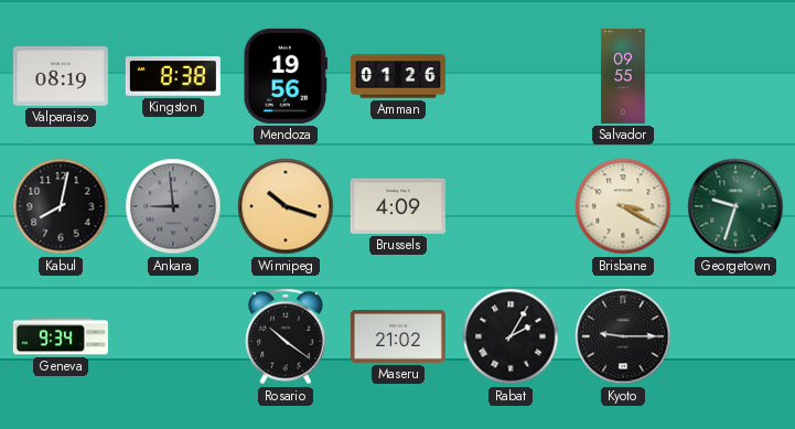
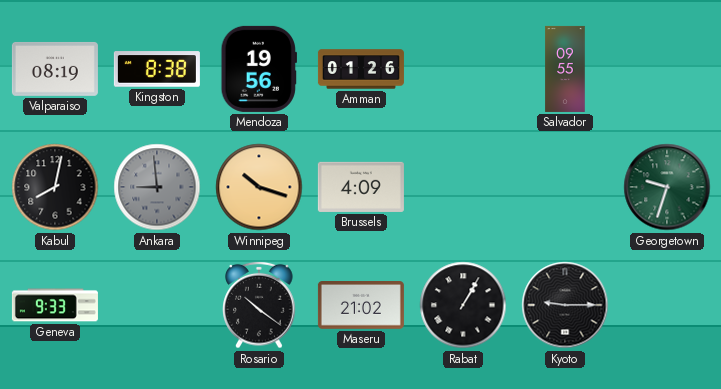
Brisbane: 3:20 -> none
Geneva: 9:34 -> 9:33
Rabat: 2:05 -> 1:05
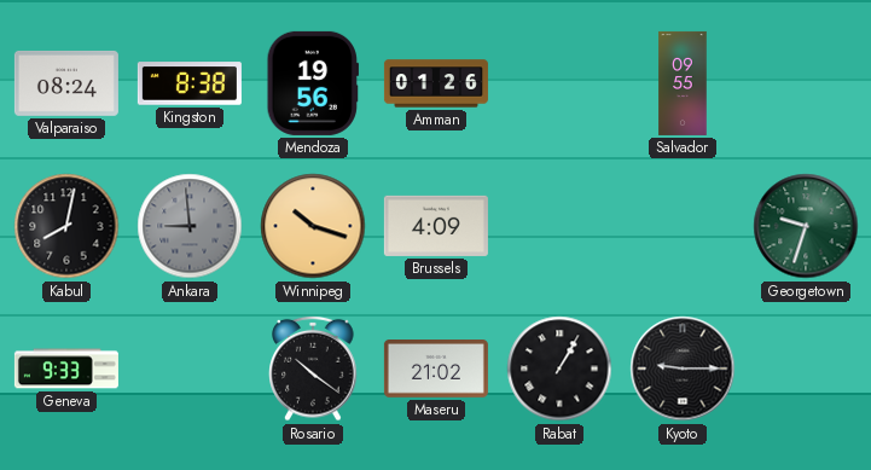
Valparaiso: 08:19 -> 08:24
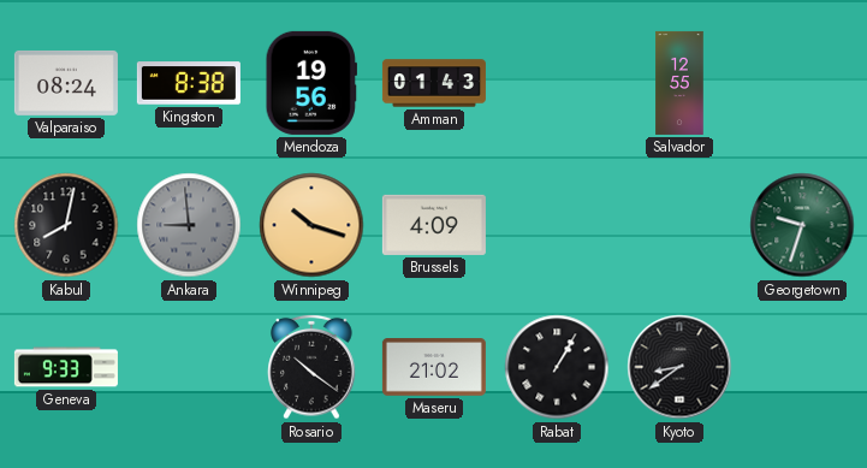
Amman: 01:26 -> 01:43
Salvador: 09:55 -> 12:55
Kyoto: 9:15 -> 8:39
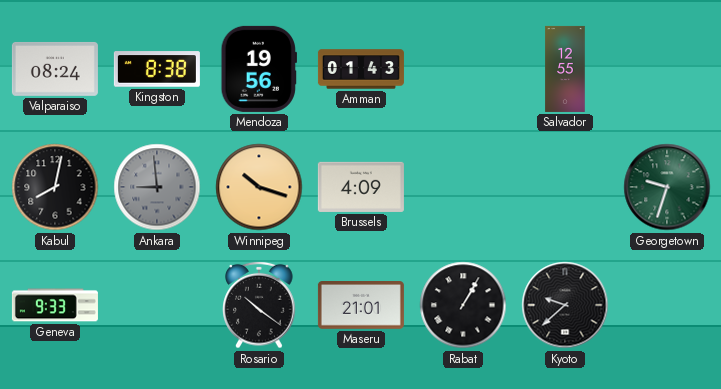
Maseru: 21:02 -> 21:01
Kyoto: 8:39 -> 9:38
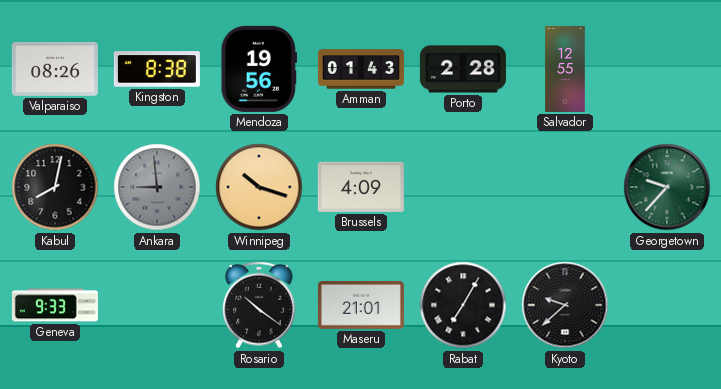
Valparaiso: 08:24 -> 08:26
Porto: none -> 2:28
Georgetown: 9:33 -> 9:37
Rabat: 1:05 -> 7:05
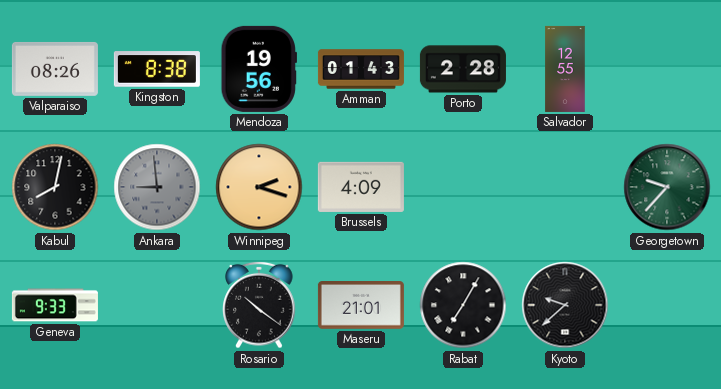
Winnipeg: 10:18 -> 2:18
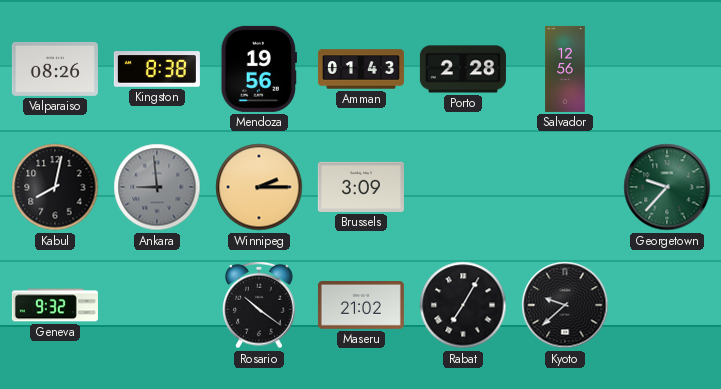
Salvador: 12:55 -> 12:56
Winnipeg: 2:18 -> 2:15
Brussels: 4:09 -> 3:09
Geneva: 9:33 -> 9:32
Maseru: 21:01 -> 21:02
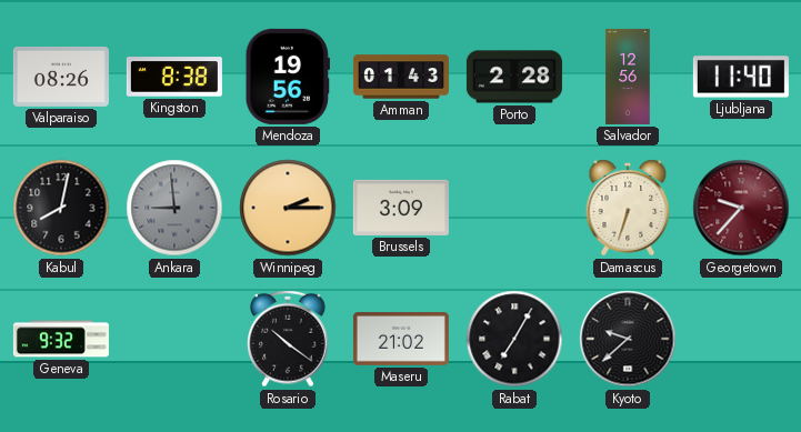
Ljubljana: none -> 11:40
Damascus: none -> 6:33
Georgetown dial: green -> burgundy
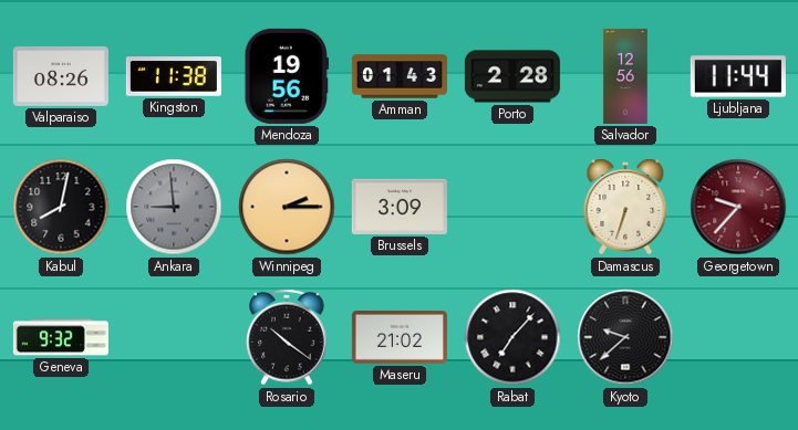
Kingston: 8:38 -> 11:38
Ljubljana: 11:40 -> 11:44
Rabat: 7:05 -> 7:07
